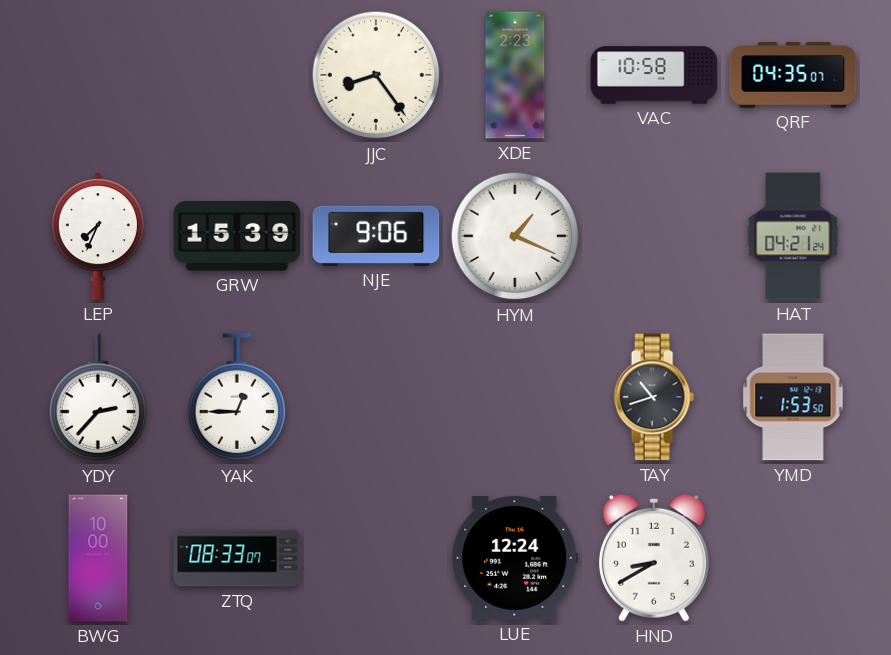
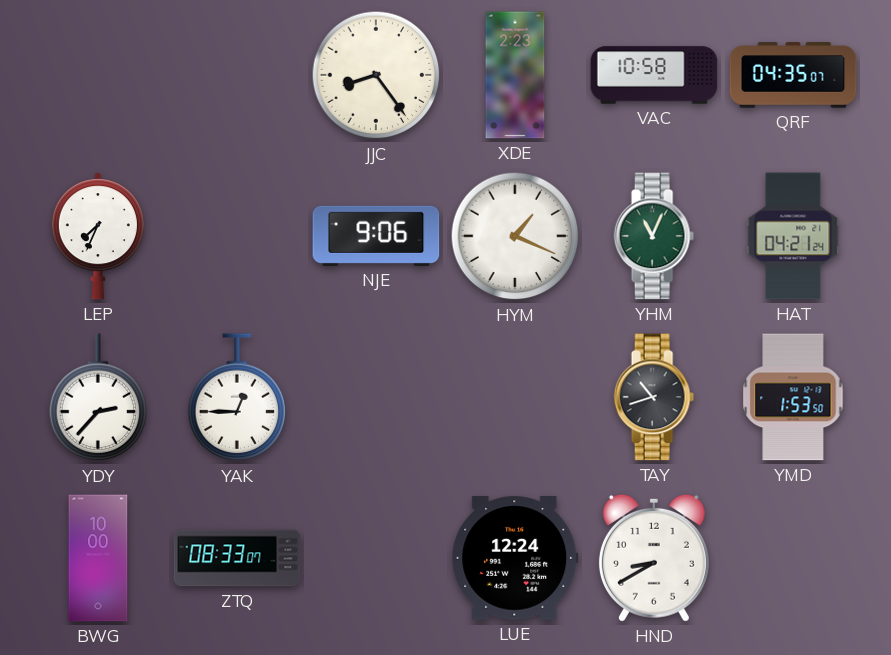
GRW: 15:39 -> none
YHM: none -> 11:04
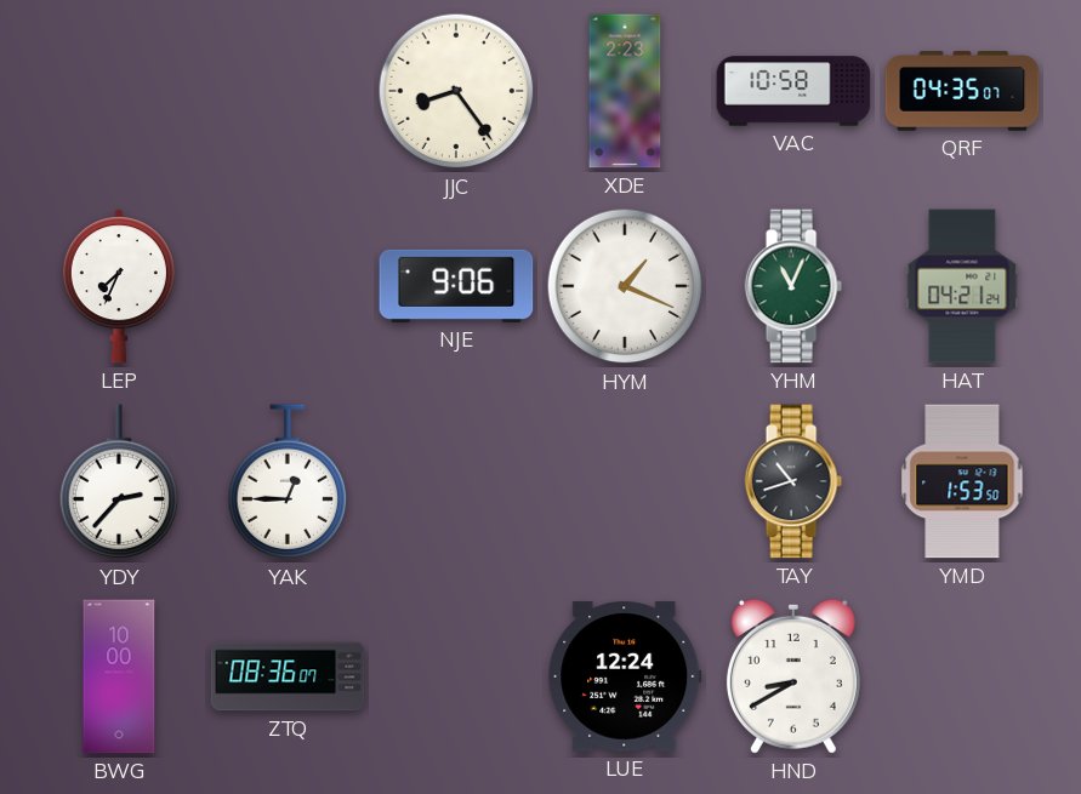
ZTQ: 08:33 -> 08:36
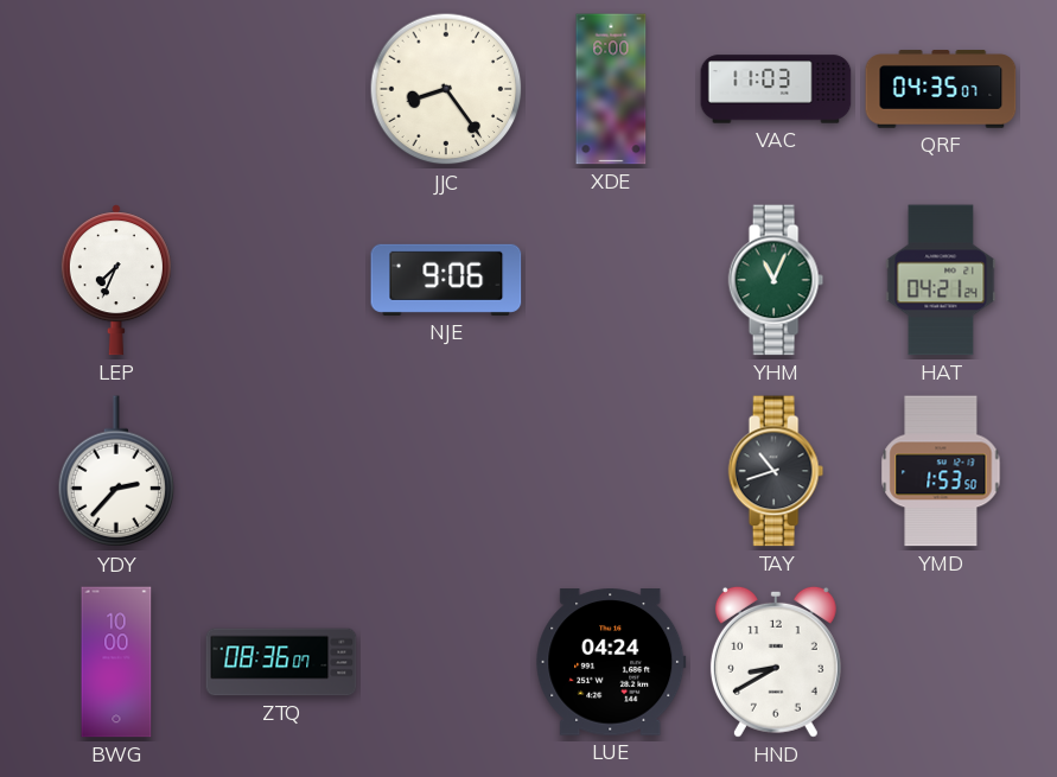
XDE: 2:23 -> 6:00
VAC: 10:58 -> 11:03
HYM: 1:19 -> none
YAK: 12:45 -> none
LUE: 12:24 -> 04:24
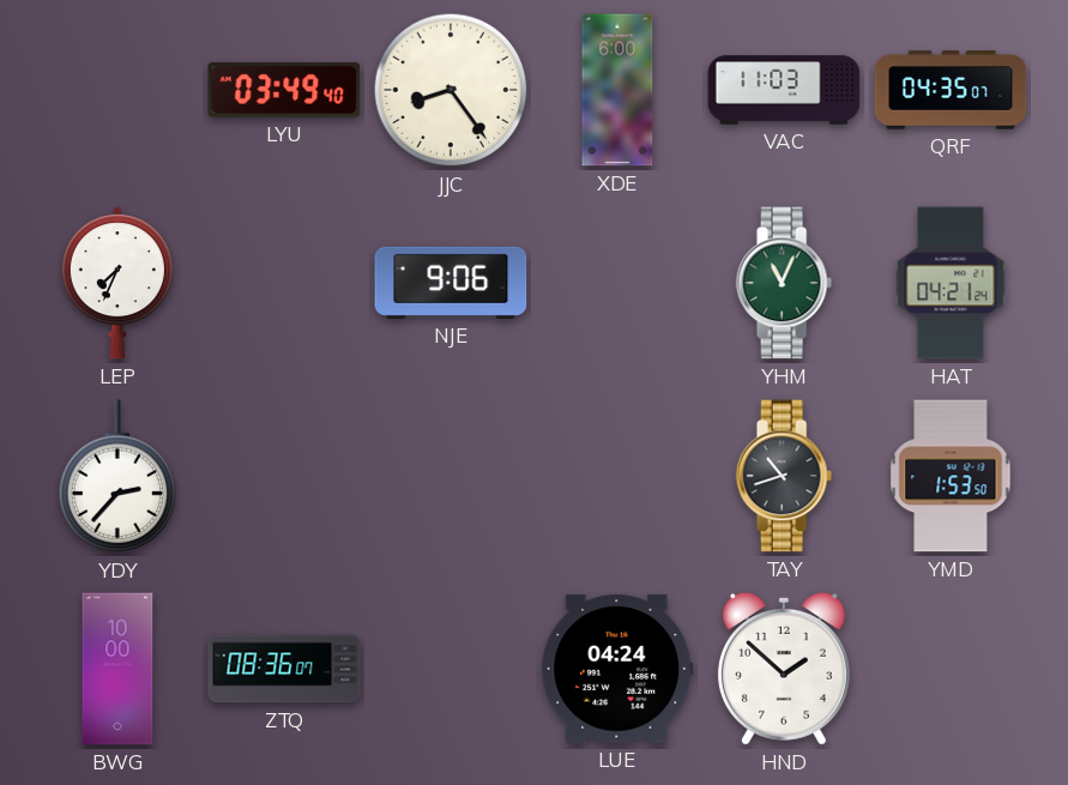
LYU: none -> 03:49
HND: 8:40 -> 1:52
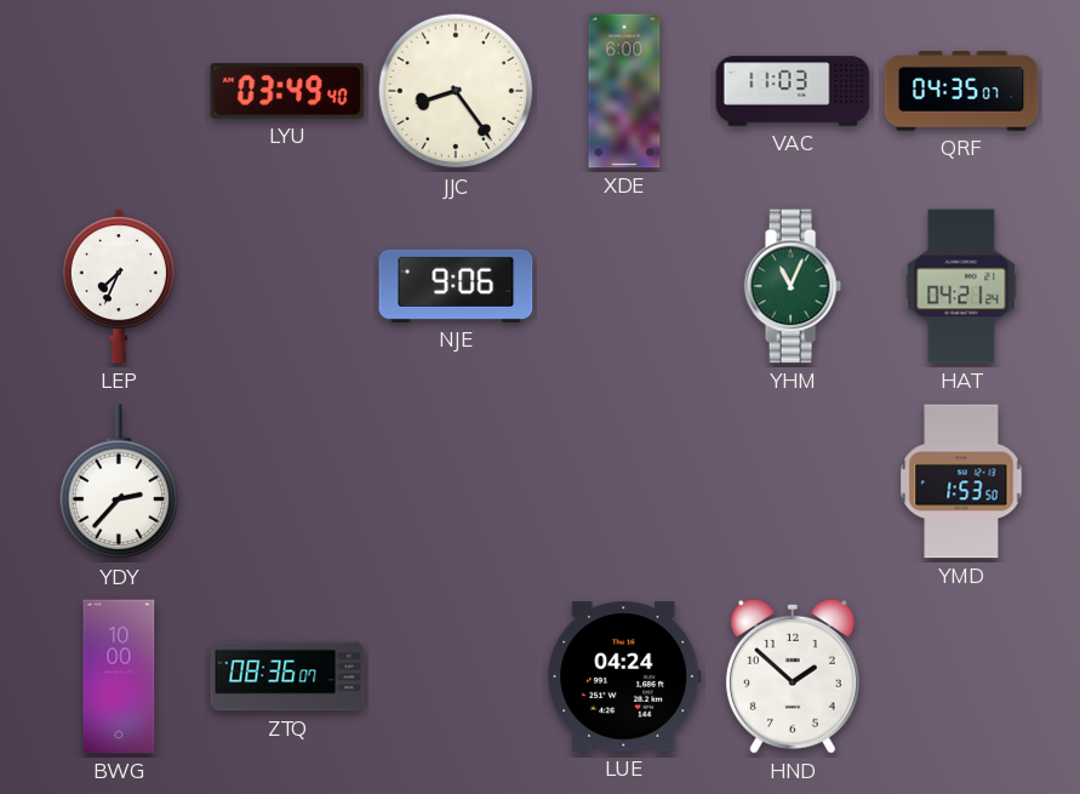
TAY: 10:42 -> none
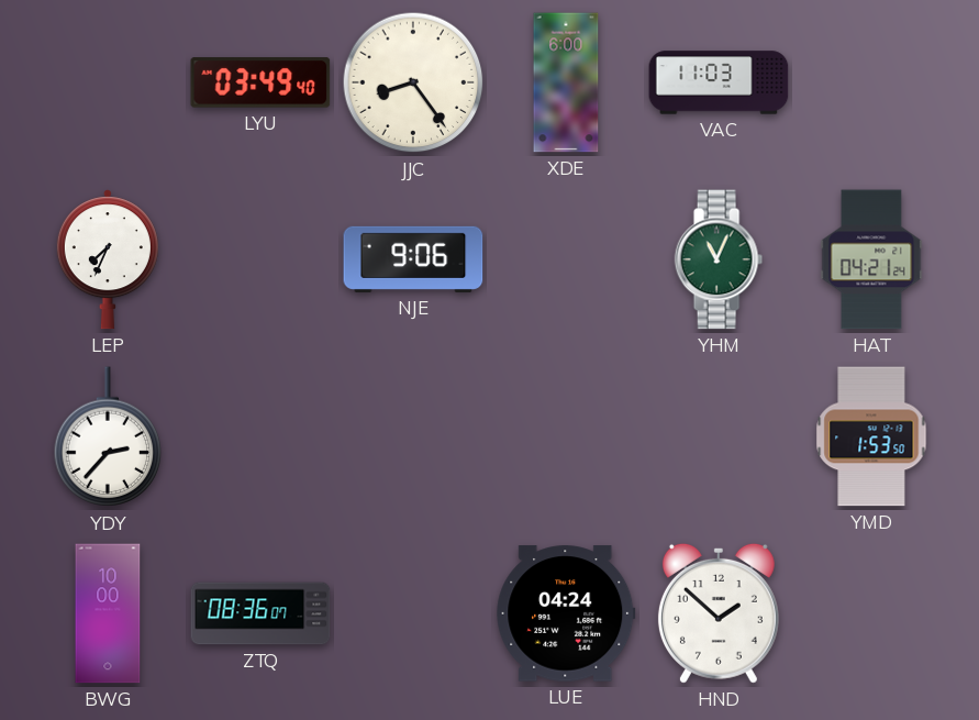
QRF: 04:35 -> none
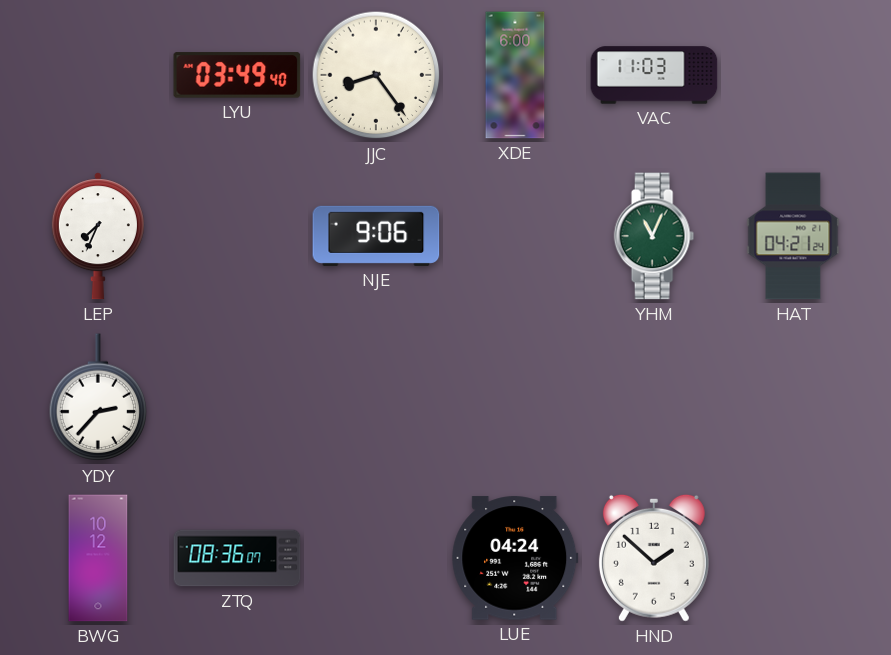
YMD: 1:53 -> none
BWG: 10:00 -> 10:12
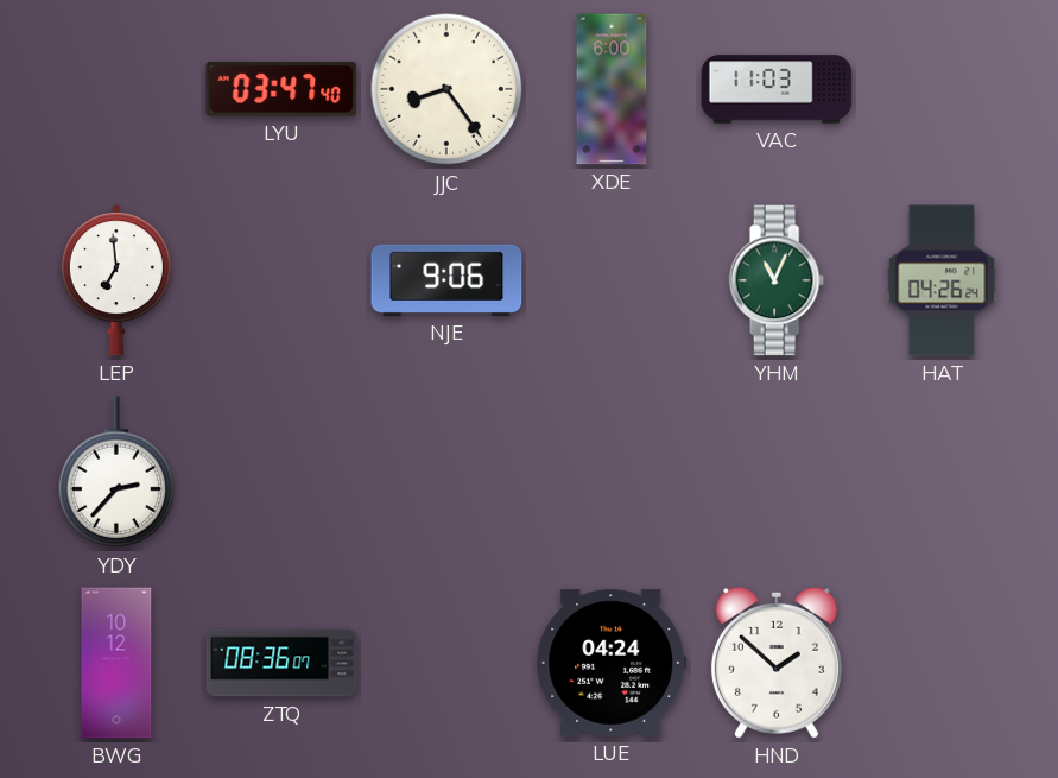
LYU: 03:49 -> 03:47
LEP: 7:34 -> 6:59
HAT: 04:21 -> 04:26
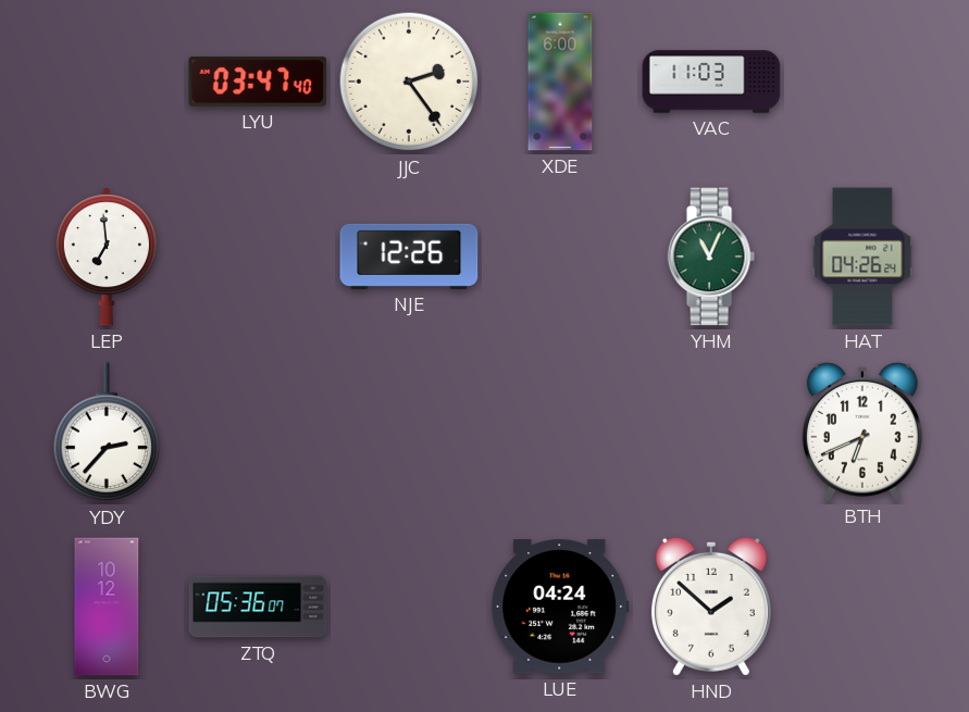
JJC: 8:24 -> 2:24
NJE: 9:06 -> 12:26
BTH: none -> 6:41
ZTQ: 08:36 -> 05:36
